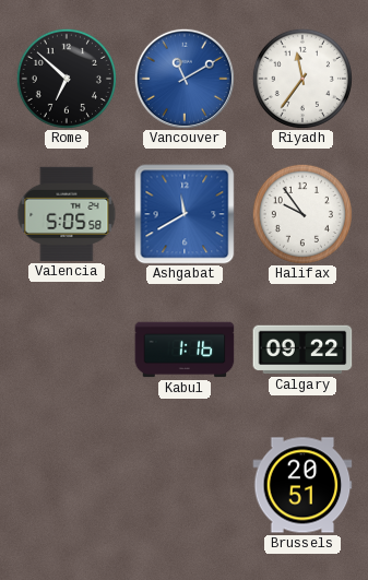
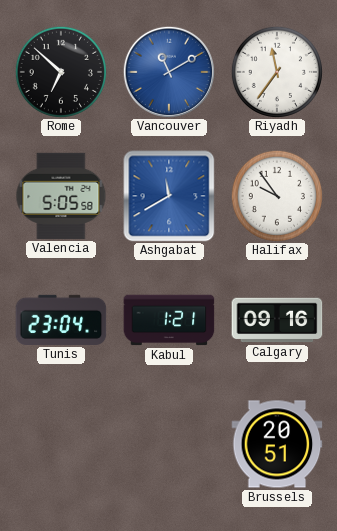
Tunis: none -> 23:04
Kabul: 1:16 -> 1:21
Calgary: 09:22 -> 09:16
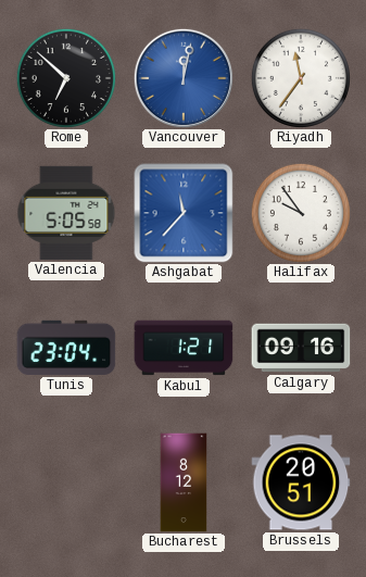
Vancouver: 11:10 -> 12:02
Ashgabat: 11:40 -> 11:37
Bucharest: none -> 8:12
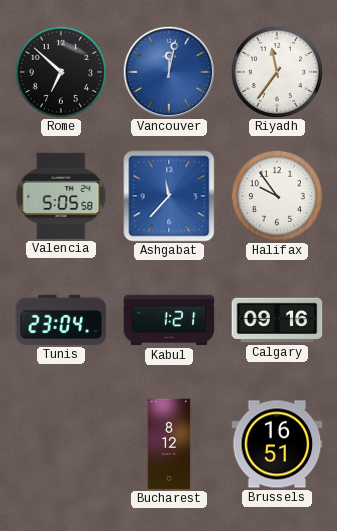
Brussels: 20:51 -> 16:51
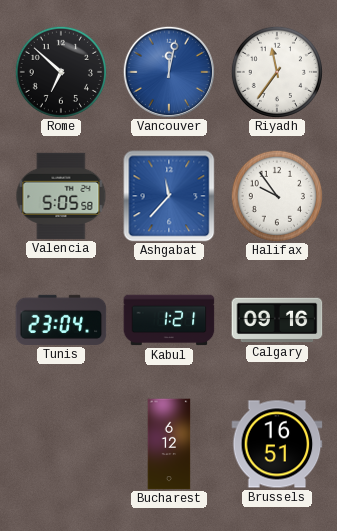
Bucharest: 8:12 -> 6:12
